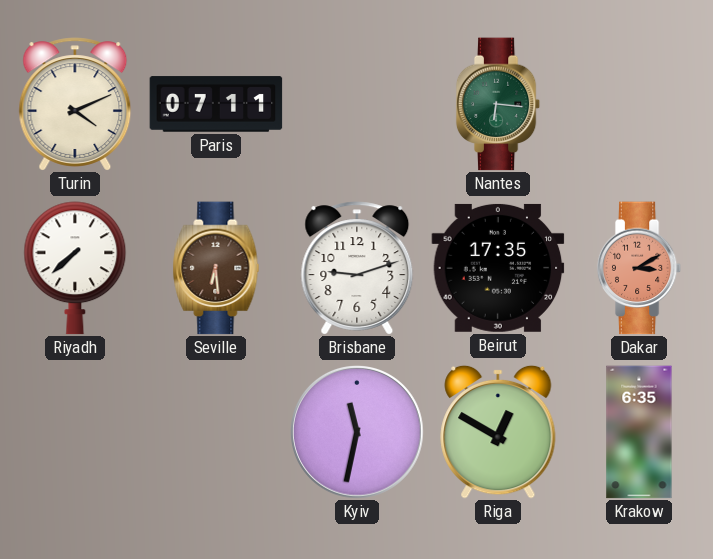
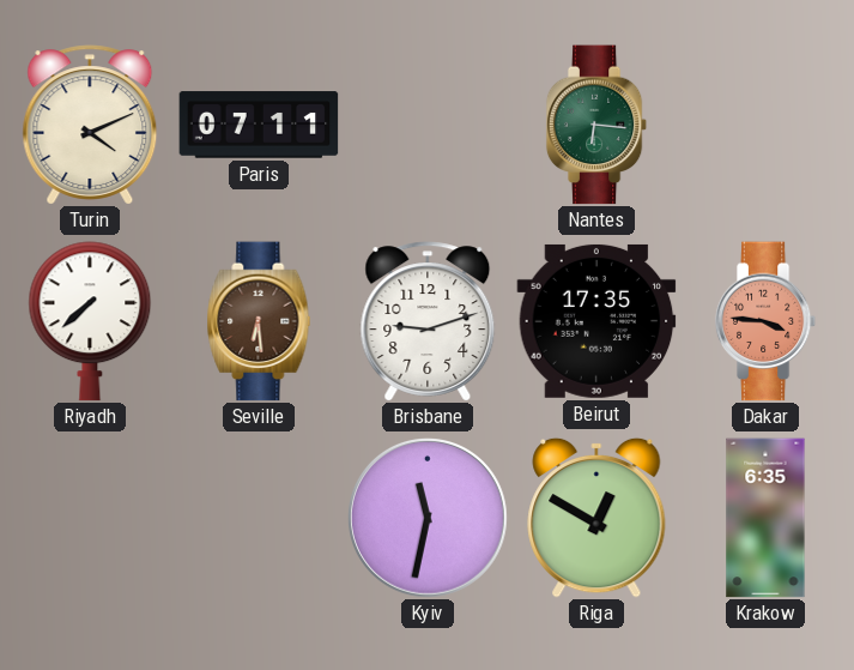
Dakar: 3:10 -> 3:46
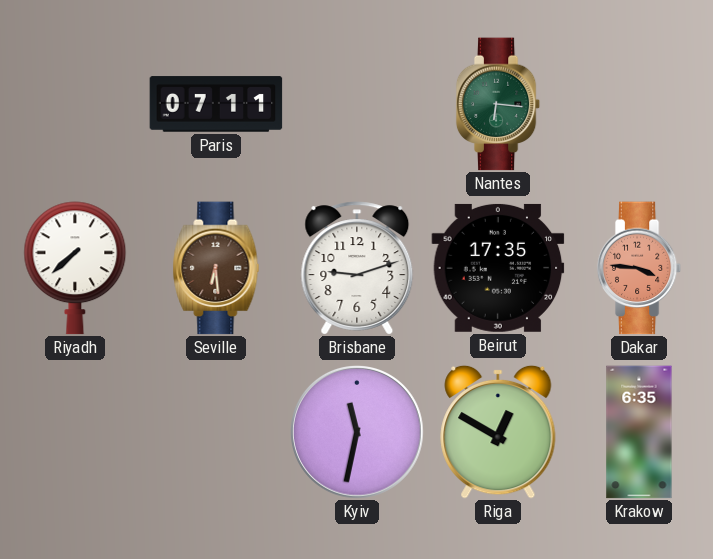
Turin: 4:11 -> none
